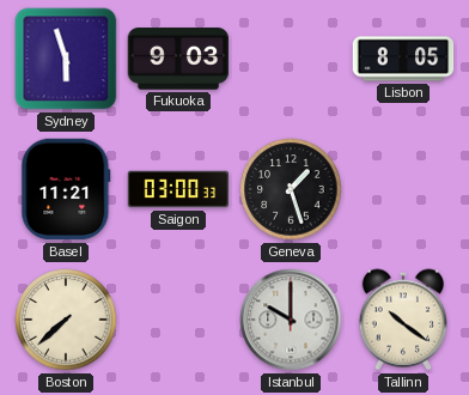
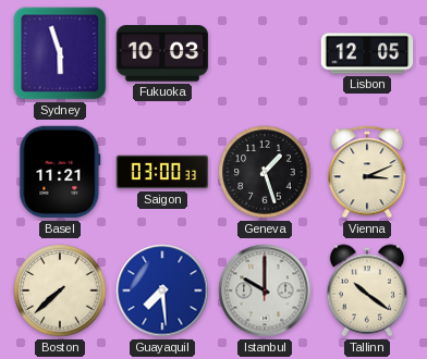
Fukuoka: 9:03 -> 10:03
Lisbon: 8:05 -> 12:05
Vienna: none -> 3:11
Guayaquil: none -> 7:29
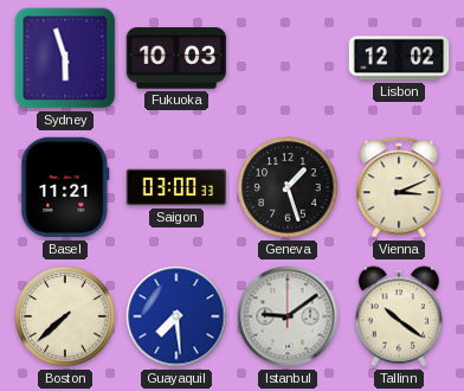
Lisbon: 12:05 -> 12:02
Istanbul: 10:00 -> 9:09
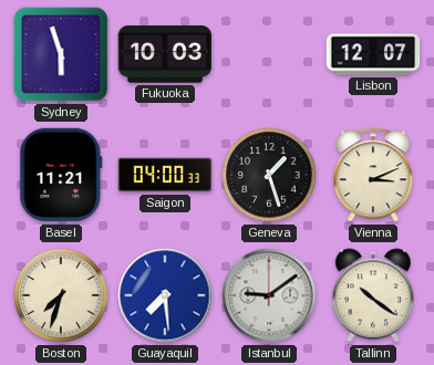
Lisbon: 12:02 -> 12:07
Saigon: 03:00 -> 04:00
Boston: 7:38 -> 7:33
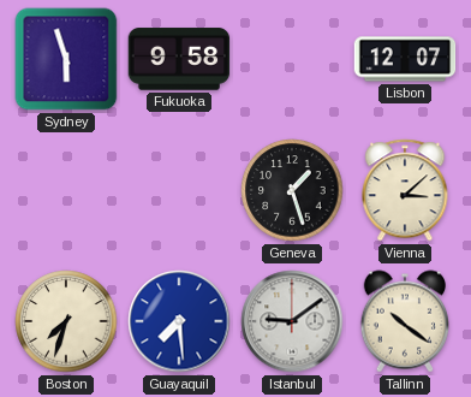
Fukuoka: 10:03 -> 9:58
Basel: 11:21 -> none
Saigon: 04:00 -> none
Vienna: 3:11 -> 3:08
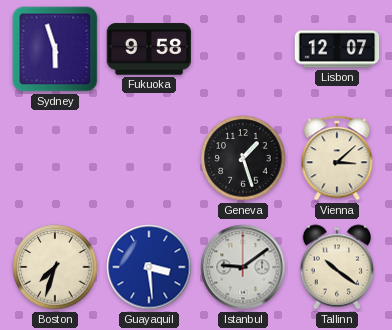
Guayaquil: 7:29 -> 3:29
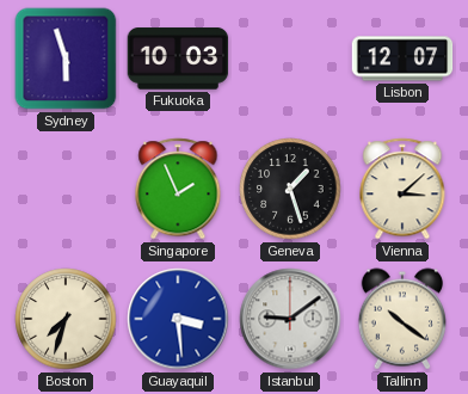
Fukuoka: 9:58 -> 10:03
Singapore: none -> 1:56
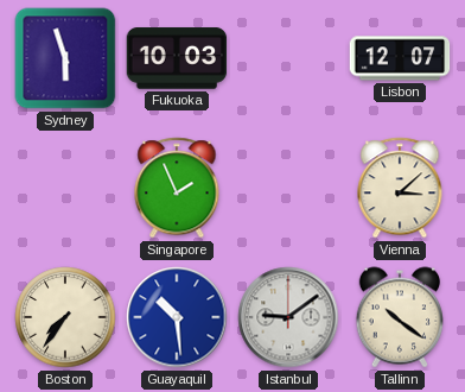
Geneva: 1:27 -> none
Boston: 7:33 -> 7:36
Guayaquil: 3:29 -> 10:29
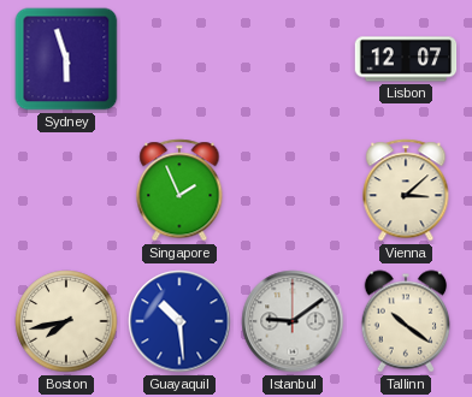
Fukuoka: 10:03 -> none
Boston: 7:36 -> 7:43
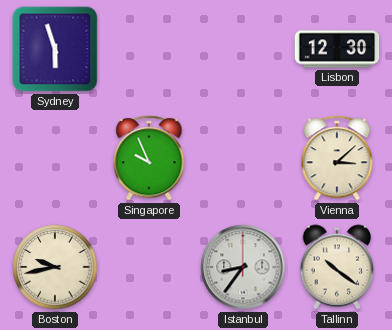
Lisbon: 12:07 -> 12:30
Singapore: 1:56 -> 9:56
Boston: 7:43 -> 9:43
Guayaquil: 10:29 -> none
Istanbul: 9:09 -> 8:36
